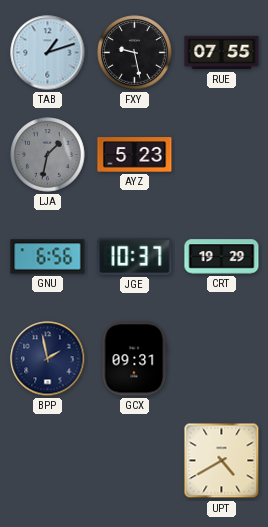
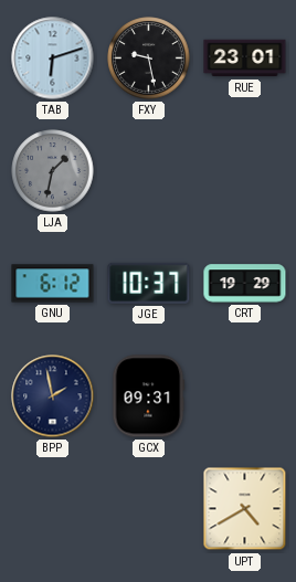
TAB: 1:12 -> 6:12
RUE: 07:55 -> 23:01
AYZ: 5:23 -> none
GNU: 6:56 -> 6:12
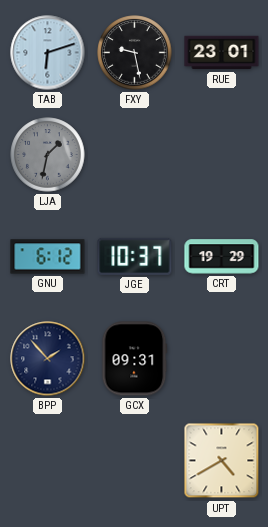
BPP: 1:58 -> 1:53
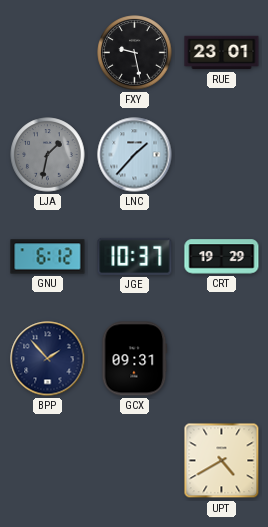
TAB: 6:12 -> none
LNC: none -> 1:37
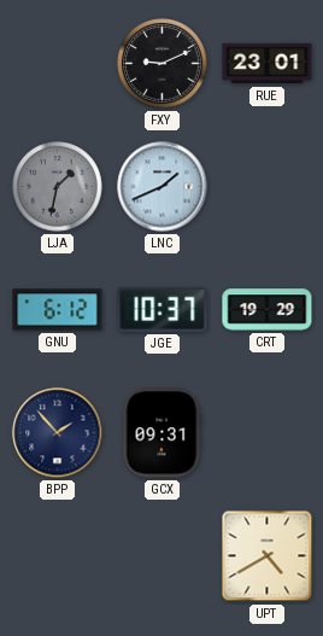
FXY: 9:28 -> 9:11
LNC: 1:37 -> 1:41
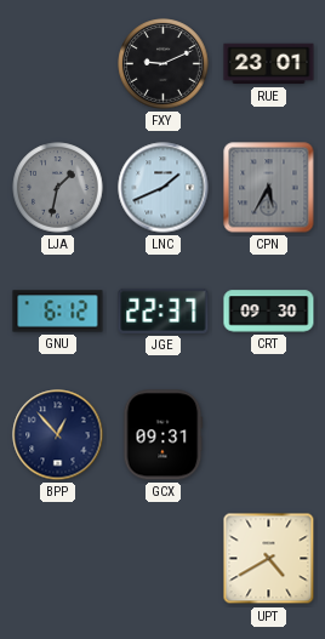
CPN: none -> 5:35
JGE: 10:37 -> 22:37
CRT: 19:29 -> 09:30
BPP: 1:53 -> 12:53
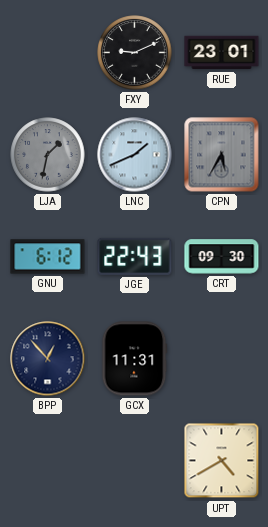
JGE: 22:37 -> 22:43
GCX: 09:31 -> 11:31
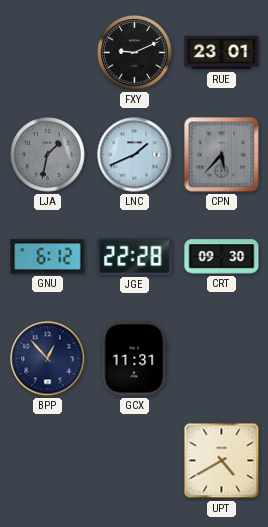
CPN: 5:35 -> 5:37
JGE: 22:43 -> 22:28
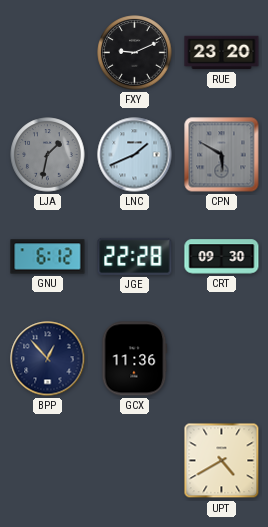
RUE: 23:01 -> 23:20
CPN: 5:37 -> 5:50
GCX: 11:31 -> 11:36
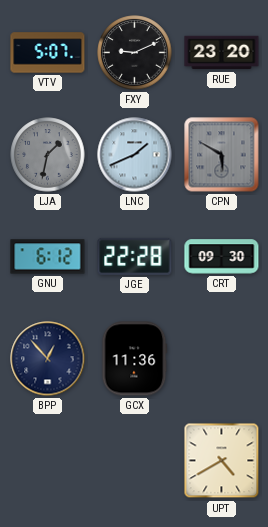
VTV: none -> 5:07
